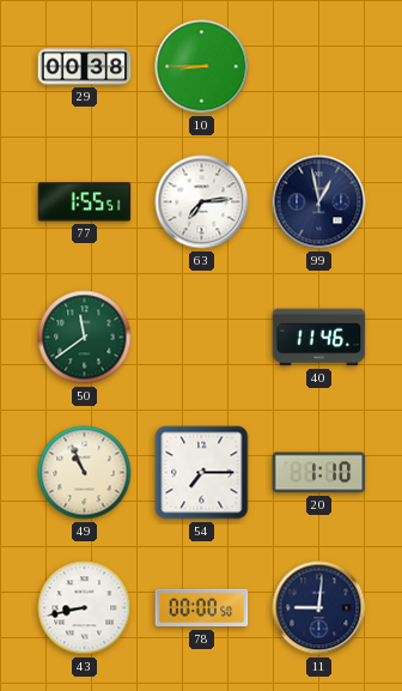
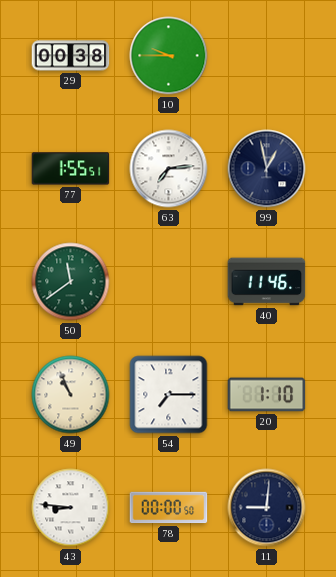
10: 8:45 -> 9:45
43: 8:43 -> 8:46
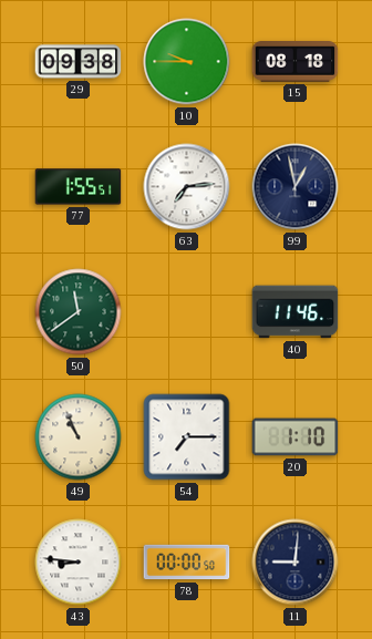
29: 00:38 -> 09:38
15: none -> 08:18
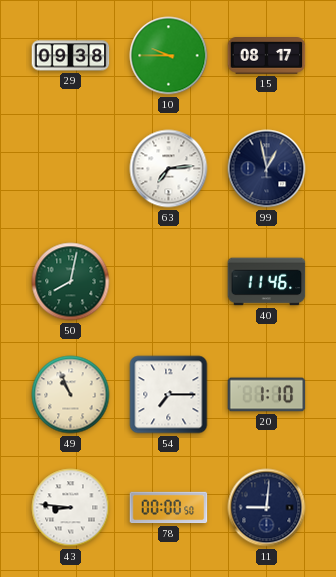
15: 08:18 -> 08:17
77: 1:55 -> none
50: 11:39 -> 8:02
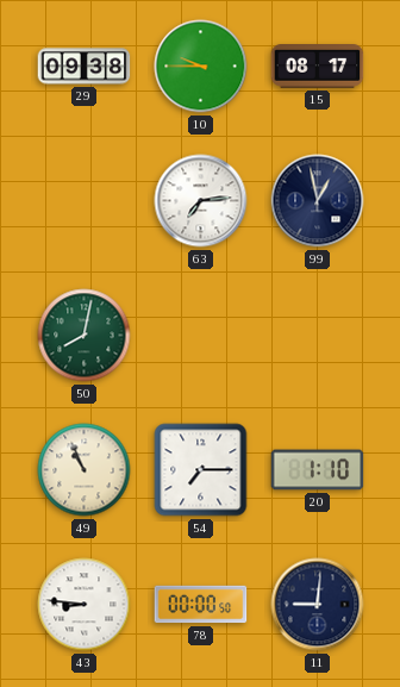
40: 11:46 -> none
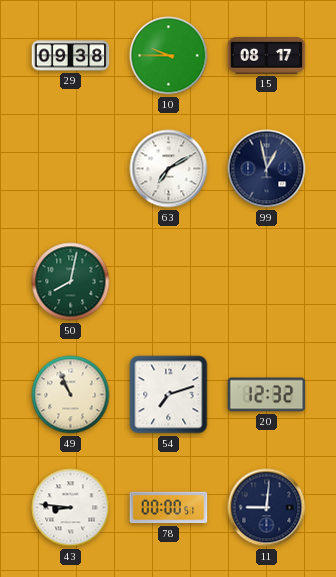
63: 7:14 -> 7:10
54: 7:15 -> 7:12
20: 1:10 -> 12:32
78: 00:00:50 -> 00:00:51
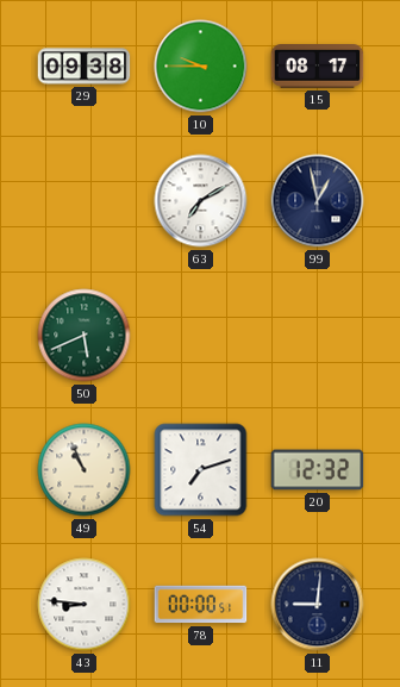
50: 8:02 -> 5:41
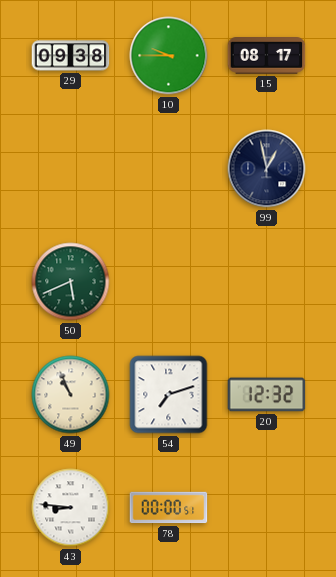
63: 7:10 -> none
11: 9:01 -> none
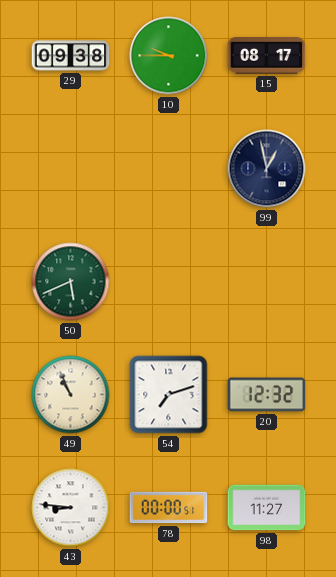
98: none -> 11:27
